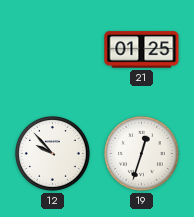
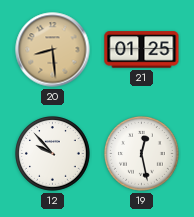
20: none -> 8:29
19: 12:33 -> 12:28
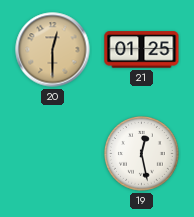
20: 8:29 -> 12:30
12: 9:53 -> none
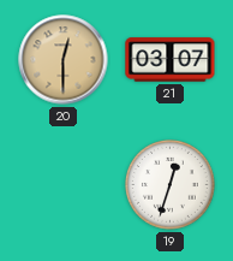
21: 01:25 -> 03:07
19: 12:28 -> 12:33
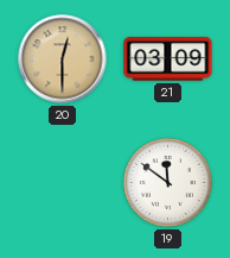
21: 03:07 -> 03:09
19: 12:33 -> 11:51
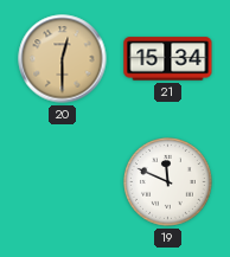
21: 03:09 -> 15:34
19: 11:51 -> 11:49
